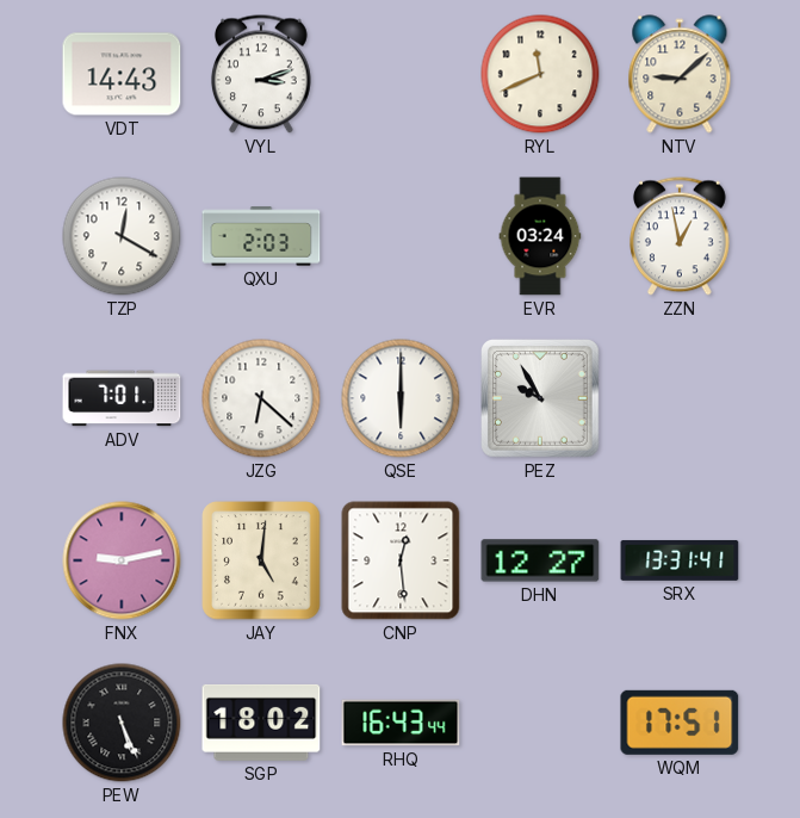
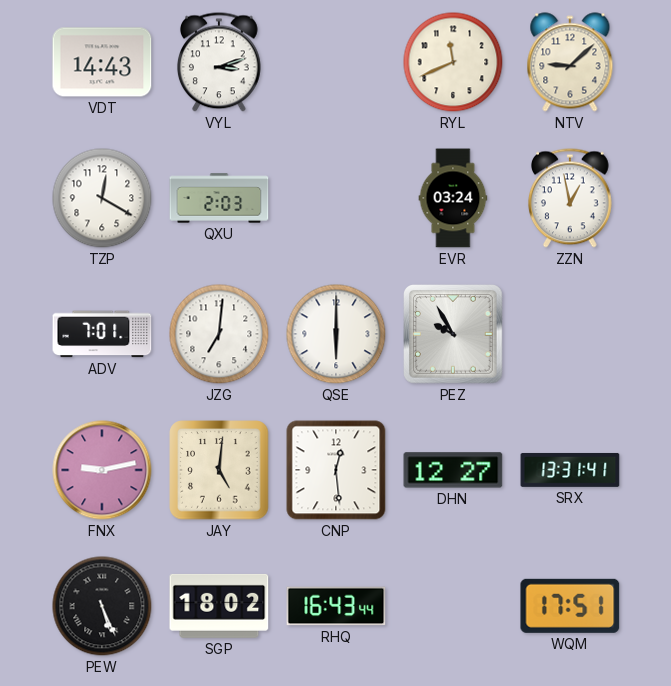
JZG: 6:22 -> 7:01
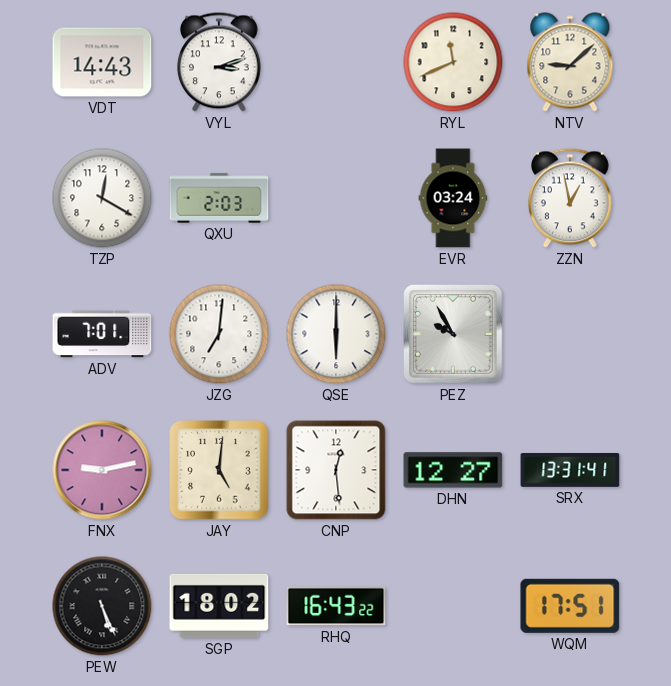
RHQ: 16:43:44 -> 16:43:22
